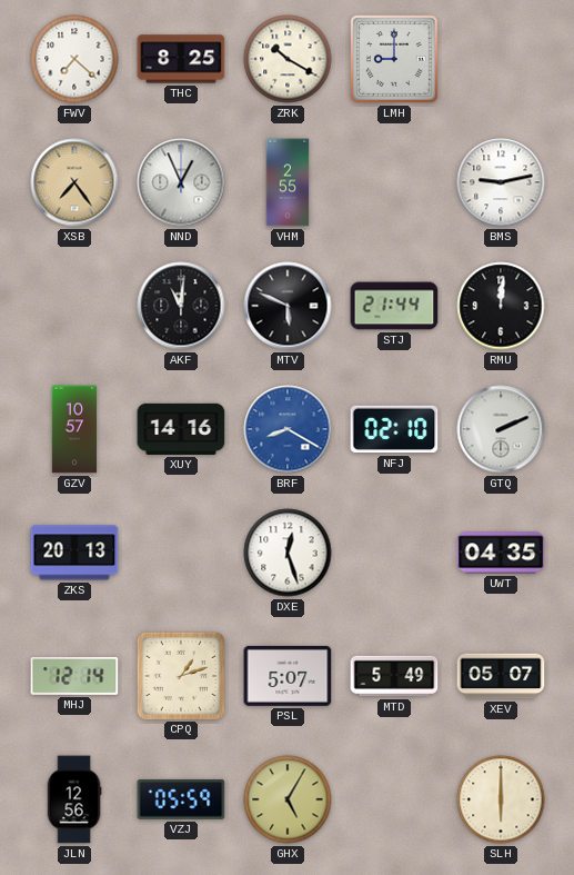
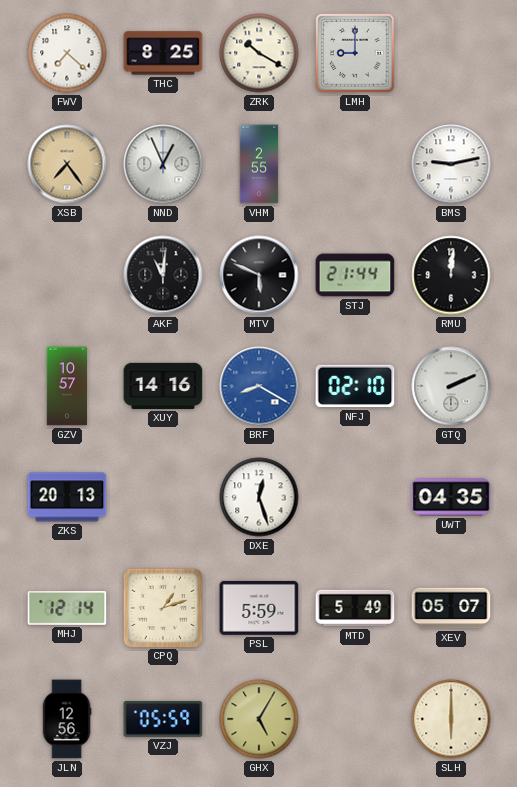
PSL: 5:07 -> 5:59
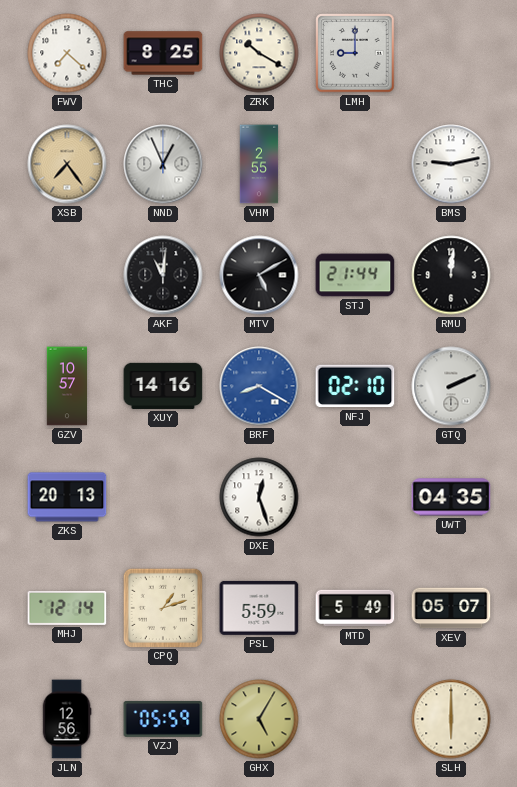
MTV: 5:49 -> 5:10
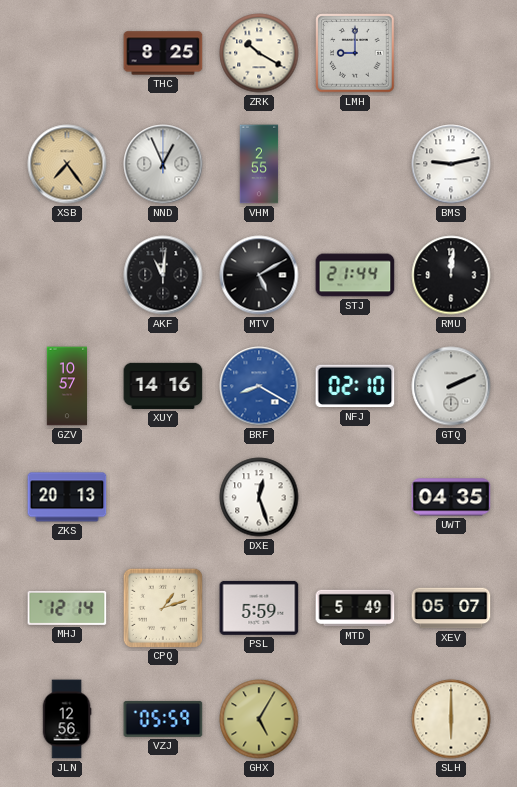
FWV: 7:22 -> none
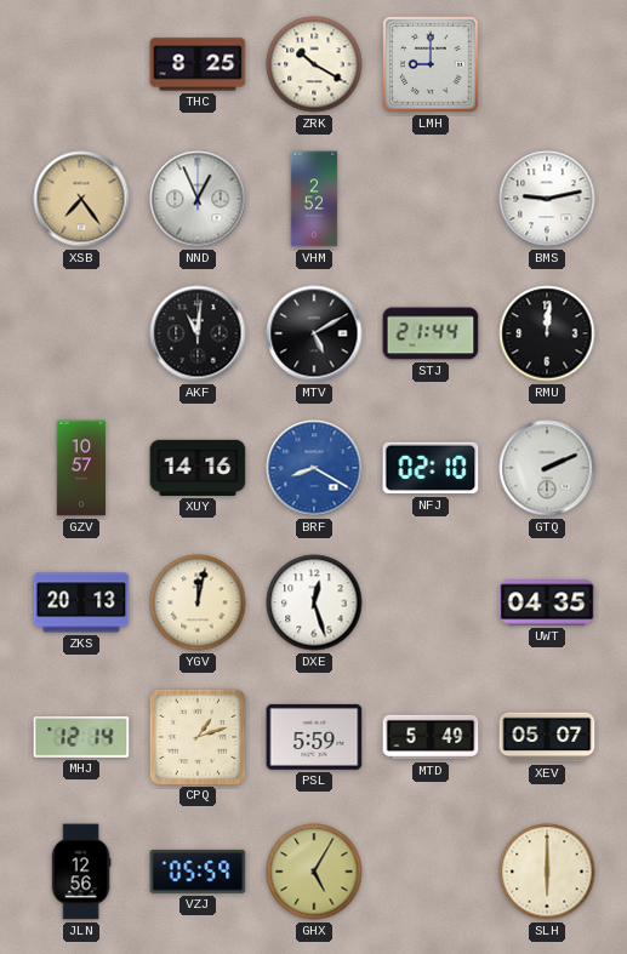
VHM: 2:55 -> 2:52
YGV: none -> 12:02
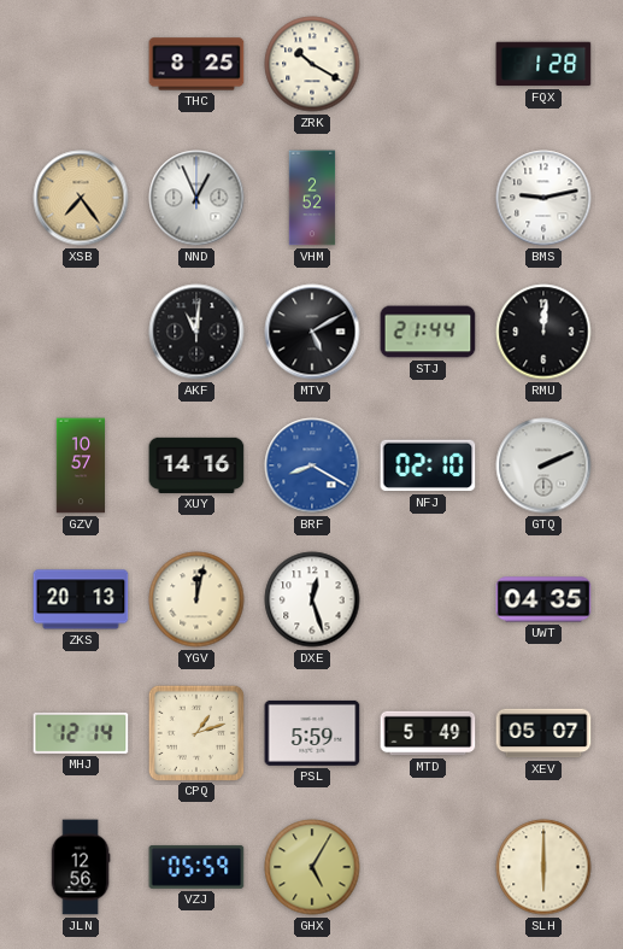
LMH: 9:00 -> none
FQX: none -> 1:28
